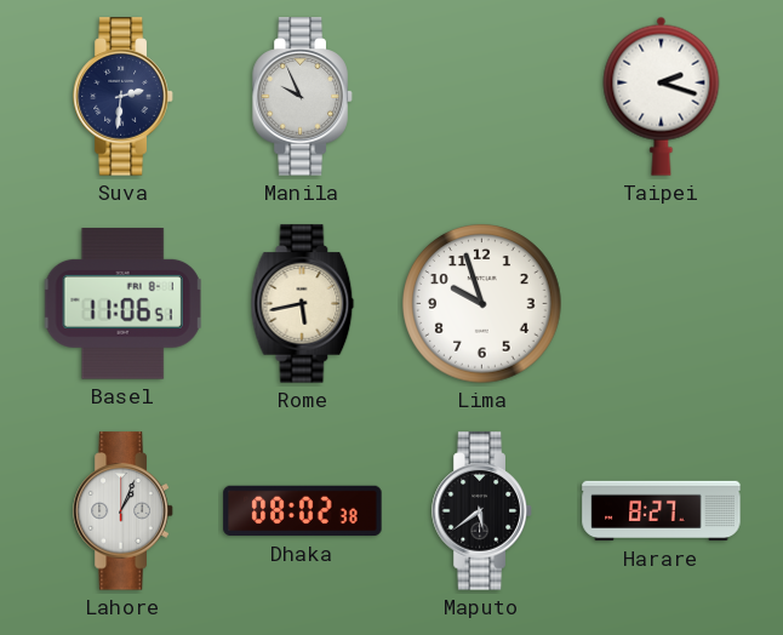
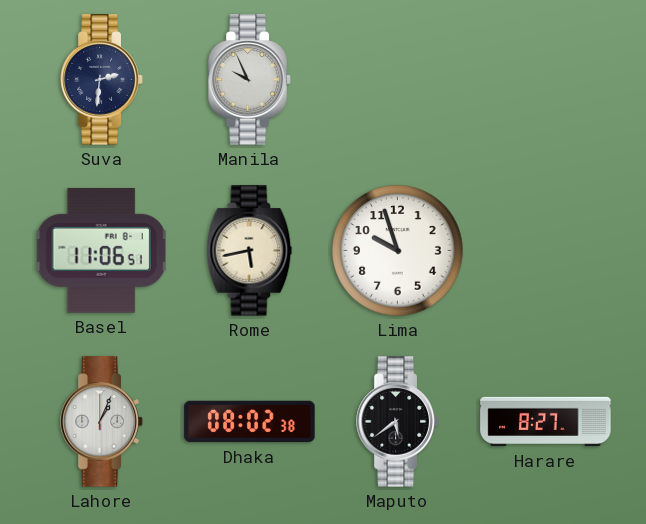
Taipei: 2:18 -> none
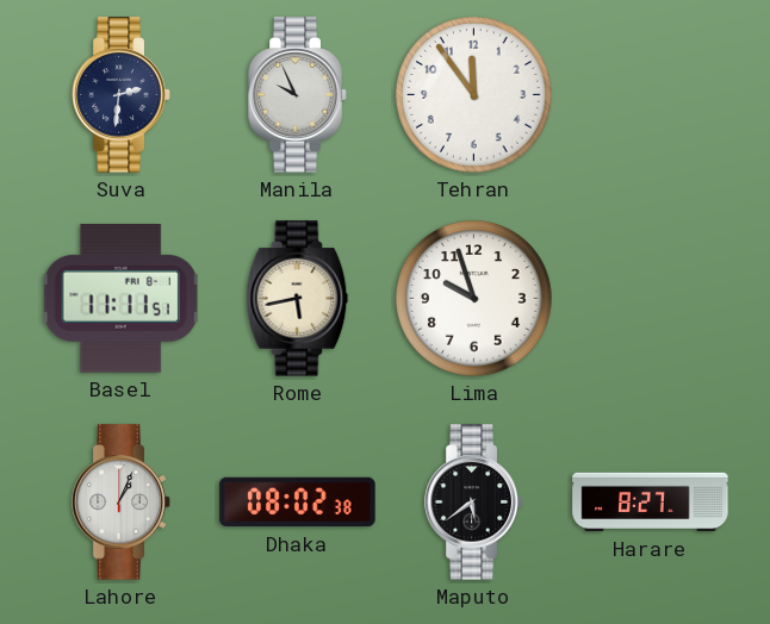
Tehran: none -> 11:54
Basel: 11:06 -> 11:11
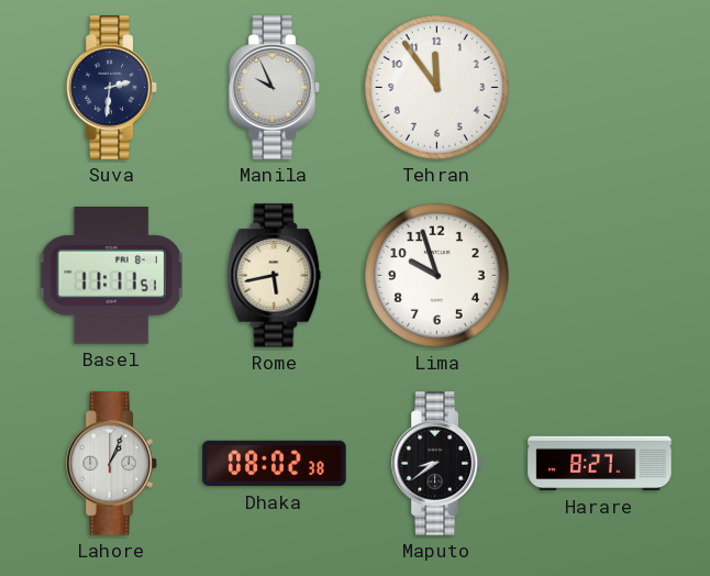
Maputo: 5:39 -> 8:39
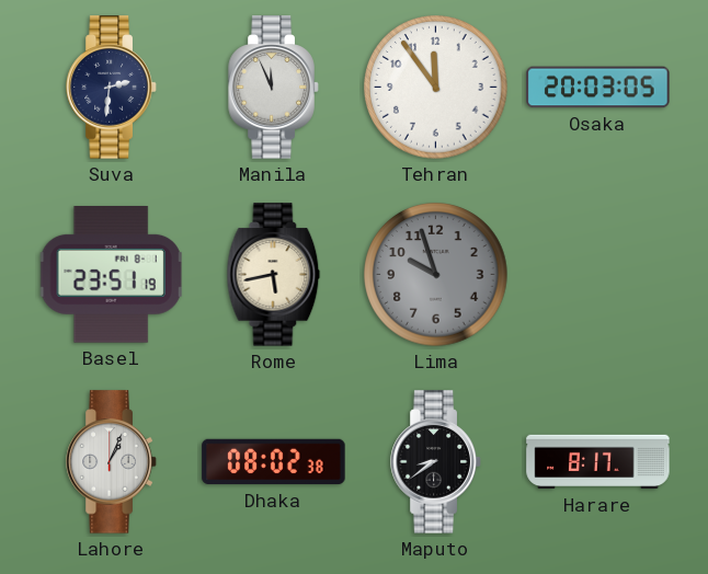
Manila: 9:56 -> 11:56
Osaka: none -> 20:03
Basel: 11:11 -> 23:51
Lima dial: white -> grey
Harare: 8:27 -> 8:17
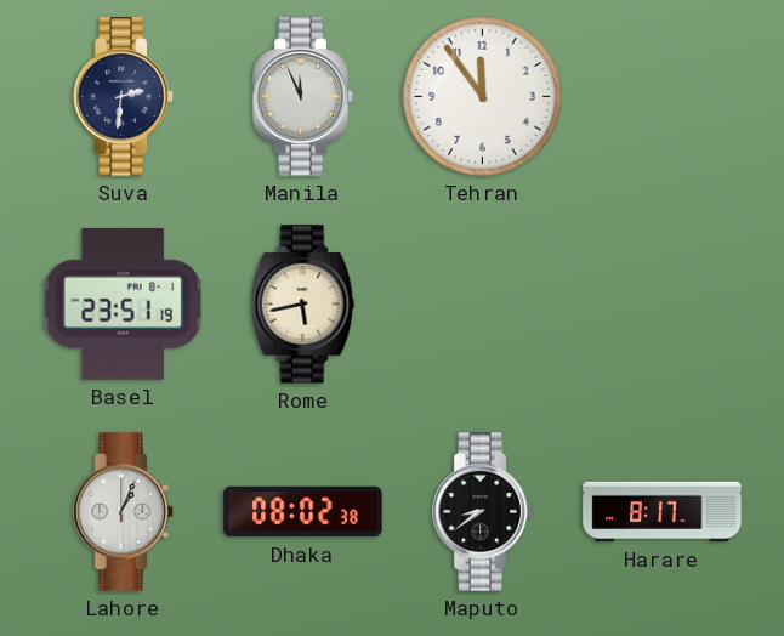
Osaka: 20:03 -> none
Lima: 9:57 -> none
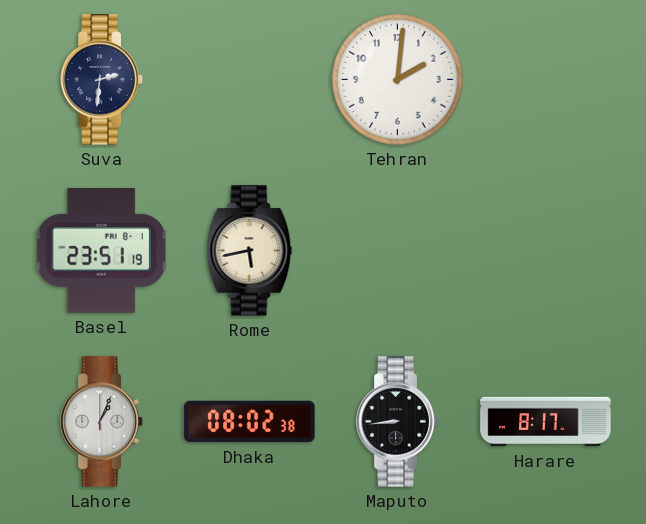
Manila: 11:56 -> none
Tehran: 11:54 -> 2:01
Maputo: 8:39 -> 8:44
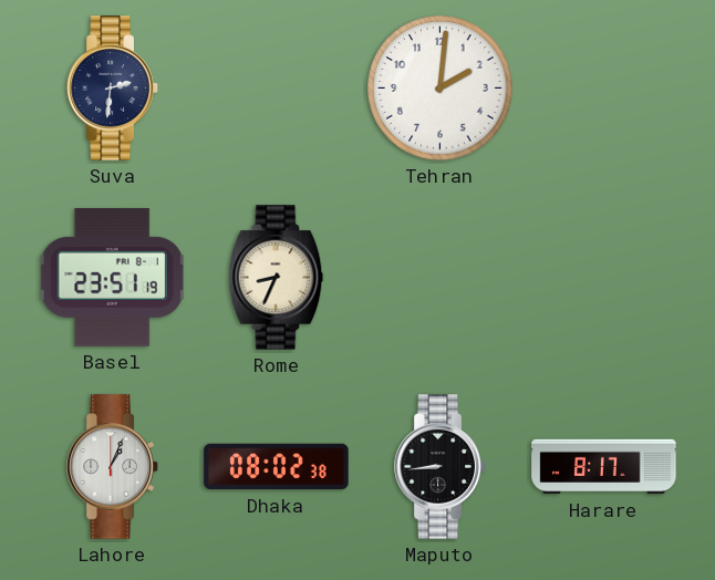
Rome: 5:43 -> 8:34
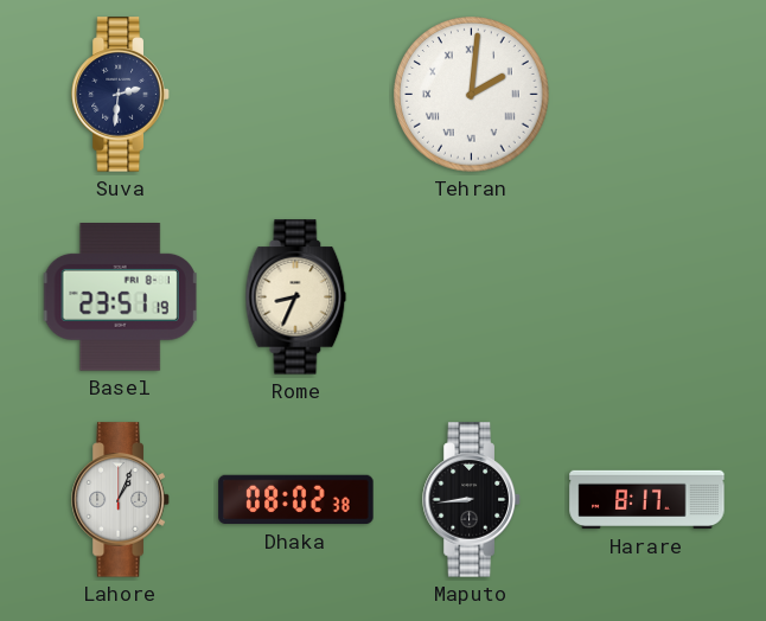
Tehran numerals: Arabic -> Roman
